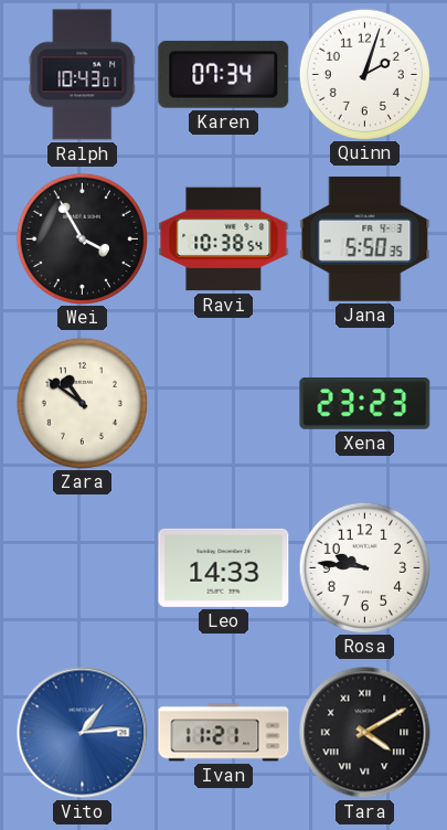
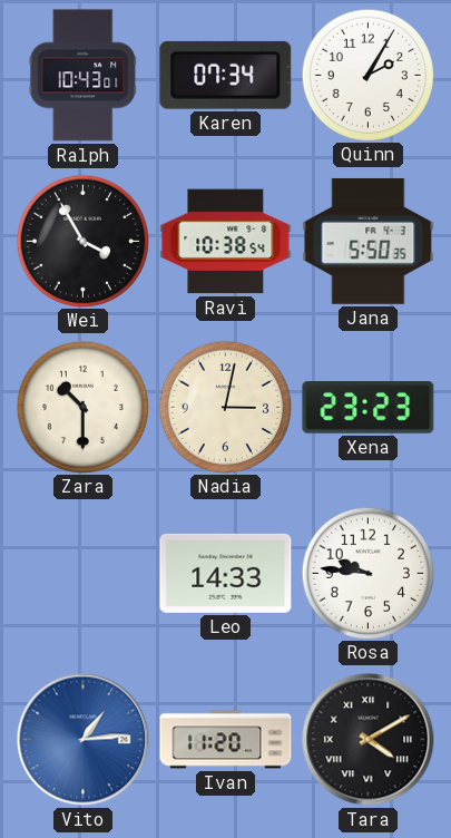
Quinn: 2:03 -> 2:05
Zara: 10:51 -> 10:30
Nadia: none -> 3:02
Ivan: 11:21 -> 11:20
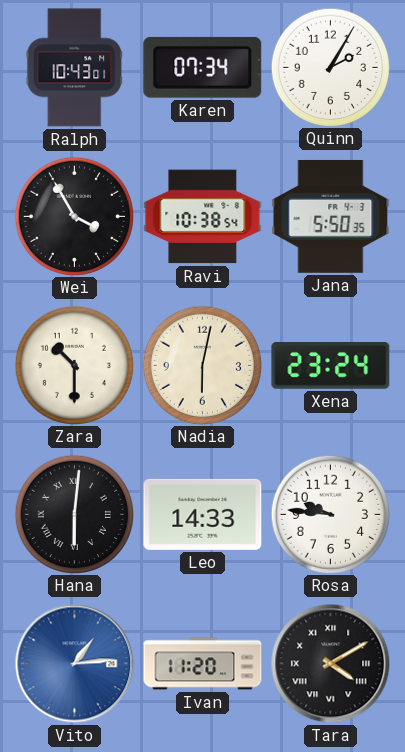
Nadia: 3:02 -> 6:02
Xena: 23:23 -> 23:24
Hana: none -> 6:01
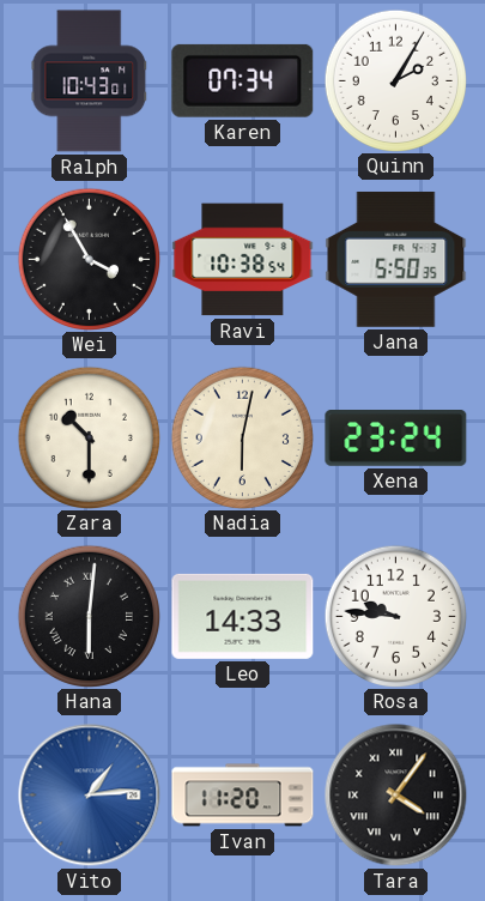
Tara: 4:10 -> 4:06
